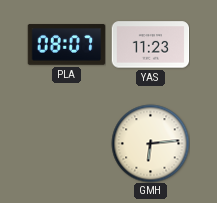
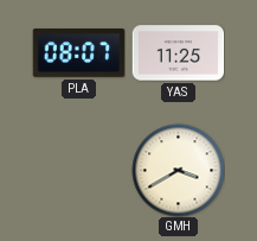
YAS: 11:23 -> 11:25
GMH: 6:14 -> 3:40
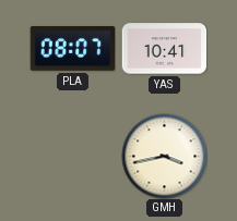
YAS: 11:25 -> 10:41
GMH: 3:40 -> 3:43
